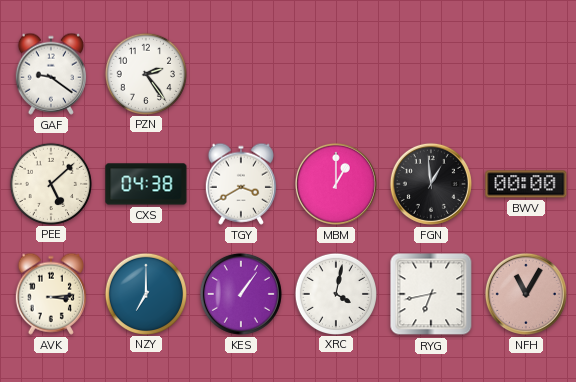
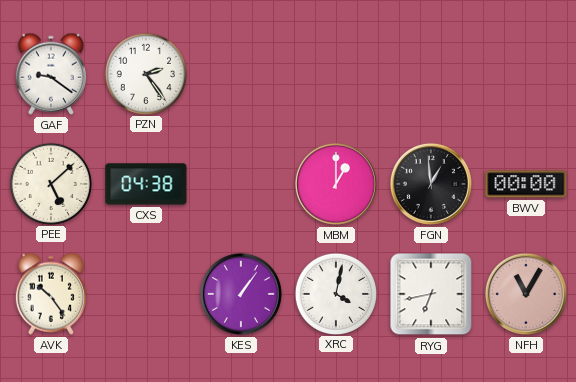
TGY: 3:40 -> none
AVK: 3:14 -> 10:24
NZY: 7:00 -> none
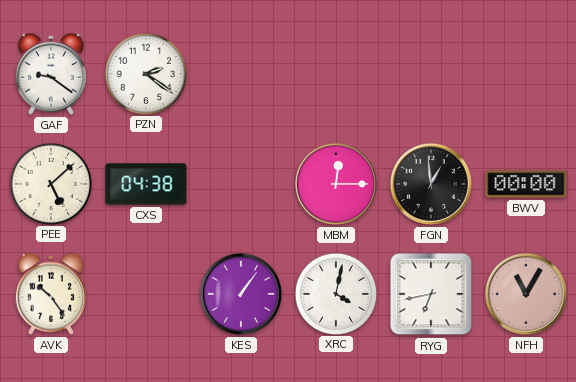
PZN: 2:24 -> 2:21
MBM: 1:00 -> 12:15
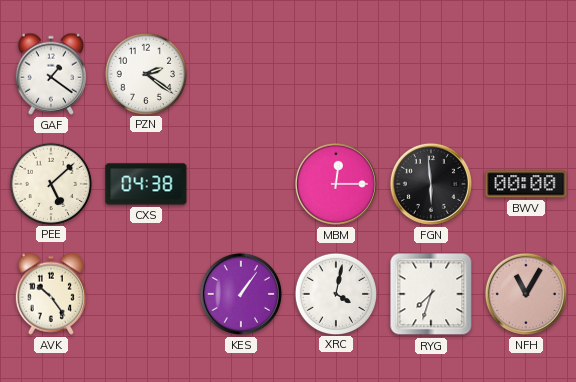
GAF: 9:21 -> 1:21
FGN: 12:59 -> 5:59
RYG: 6:43 -> 7:33
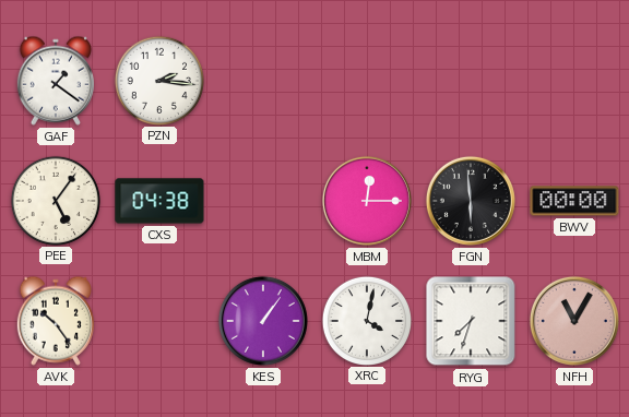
PZN: 2:21 -> 2:16
PEE: 5:08 -> 5:06
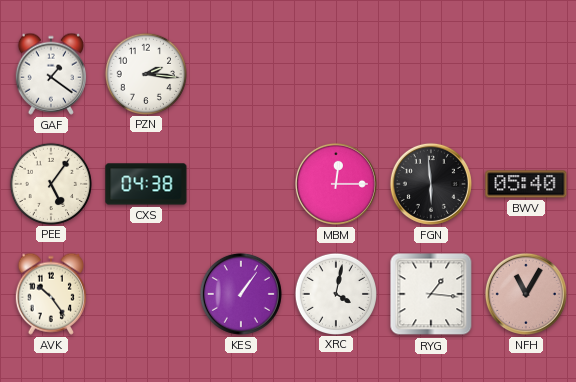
BWV: 00:00 -> 05:40
RYG: 7:33 -> 1:16
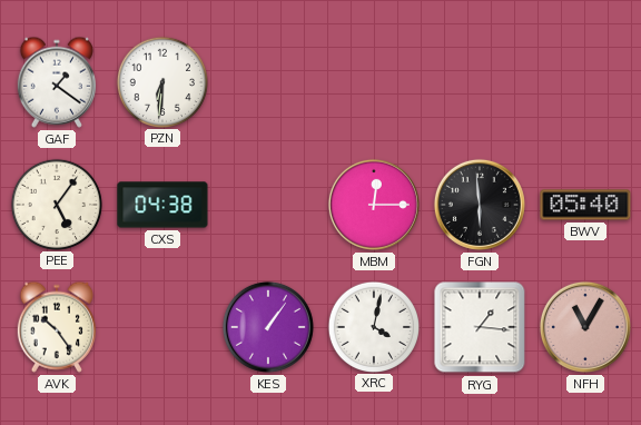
PZN: 2:16 -> 6:31
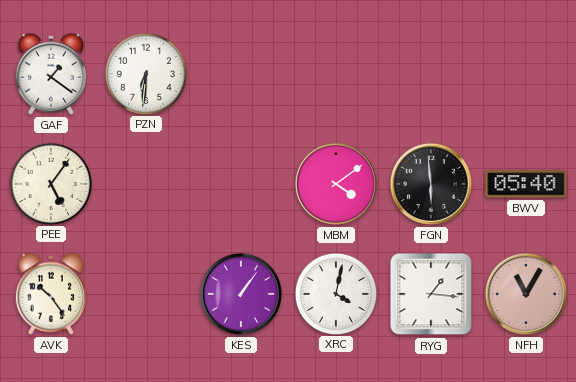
CXS: 04:38 -> none
MBM: 12:15 -> 4:09
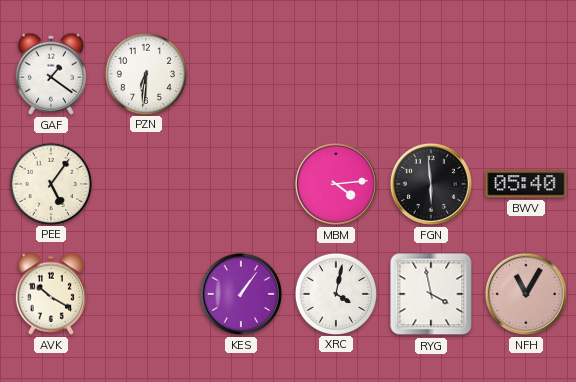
MBM: 4:09 -> 4:14
AVK: 10:24 -> 10:20
RYG: 1:16 -> 3:58
